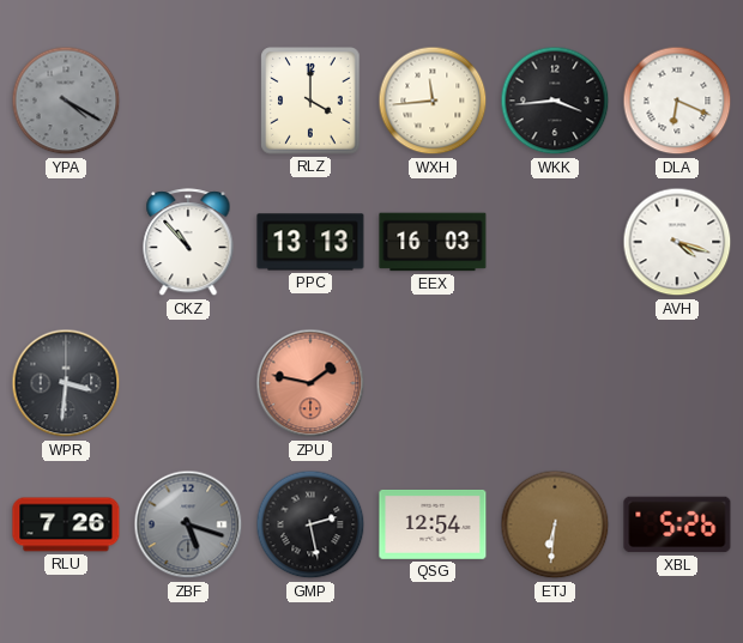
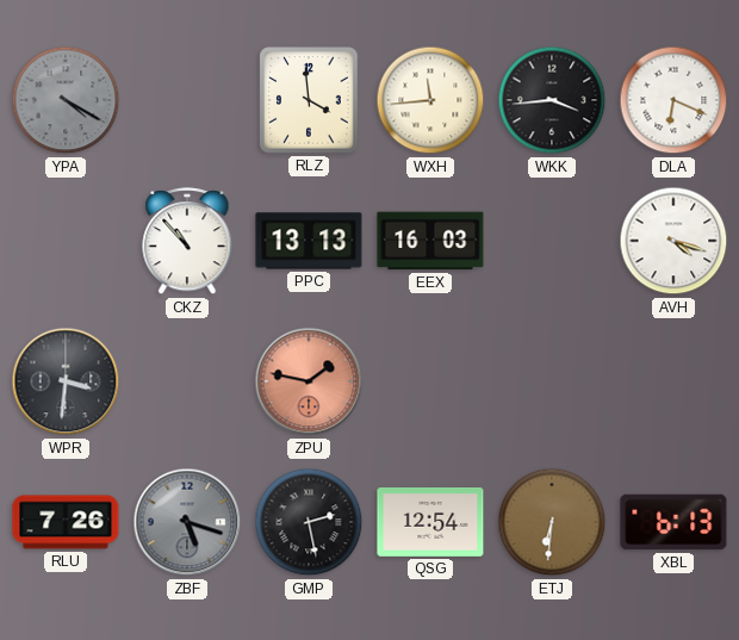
RLZ: 4:00 -> 3:59
XBL: 5:26 -> 6:13
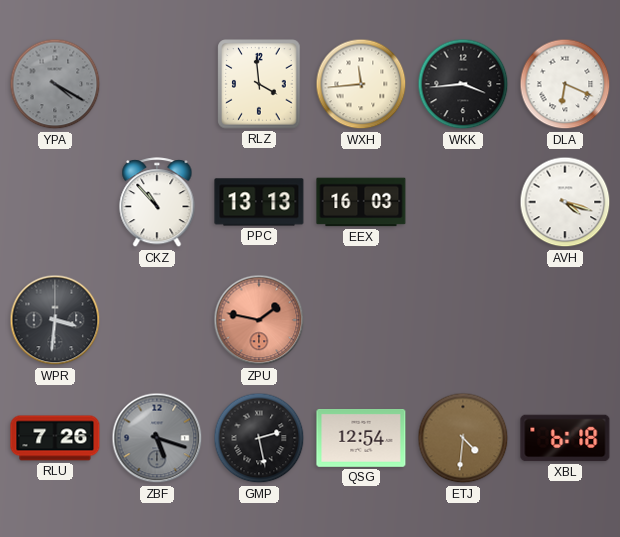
ETJ: 6:31 -> 4:31
XBL: 6:13 -> 6:18
